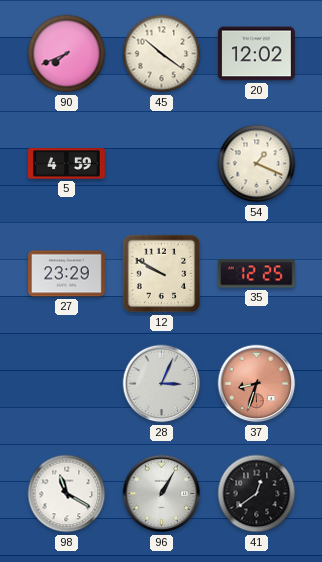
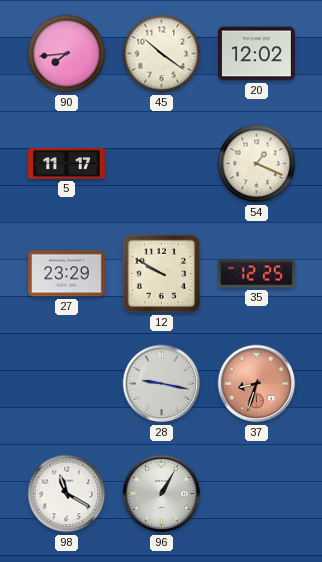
90: 7:41 -> 7:44
5: 4:59 -> 11:17
28: 3:04 -> 9:17
41: 12:39 -> none
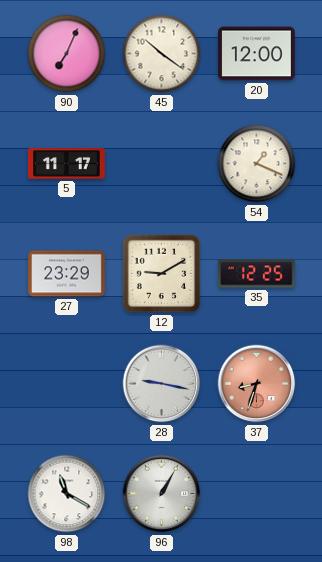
90: 7:44 -> 7:04
20: 12:02 -> 12:00
12: 9:50 -> 9:10
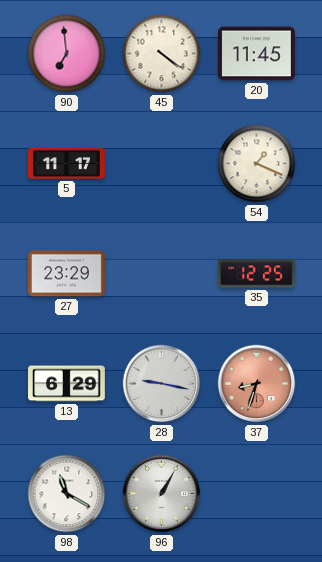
90: 7:04 -> 6:59
45: 10:21 -> 4:21
20: 12:00 -> 11:45
12: 9:10 -> none
13: none -> 6:29
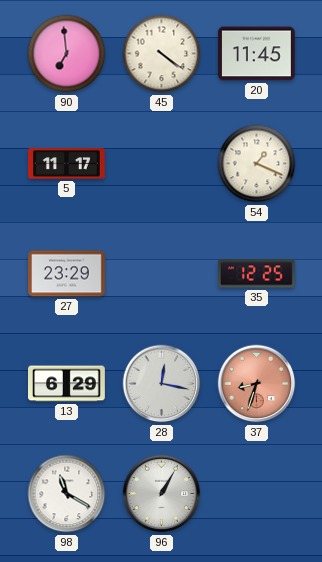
28: 9:17 -> 12:17
